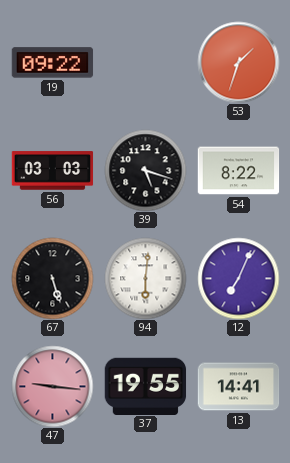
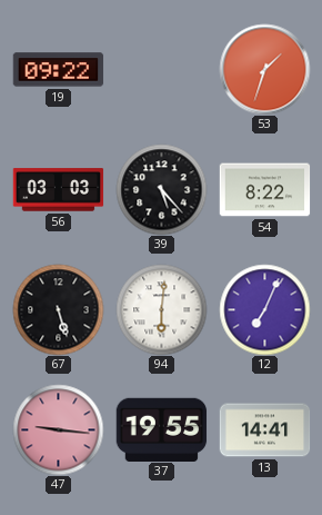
39: 5:18 -> 5:23
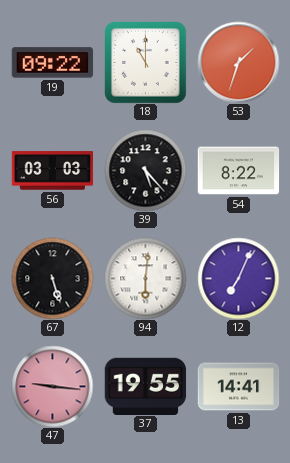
18: none -> 11:00
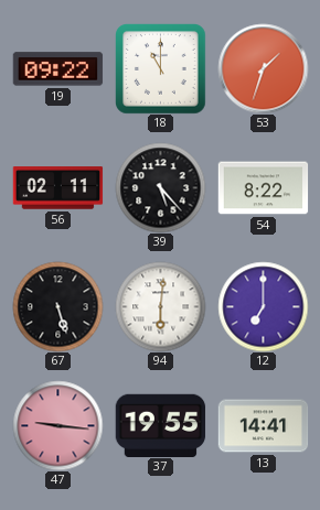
56: 03:03 -> 02:11
12: 7:04 -> 7:00
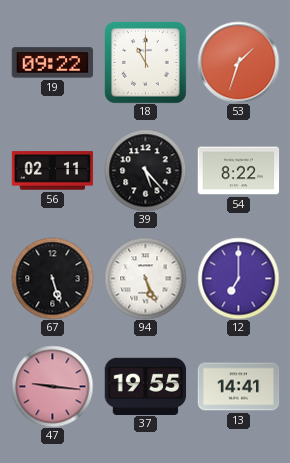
94: 6:01 -> 5:26
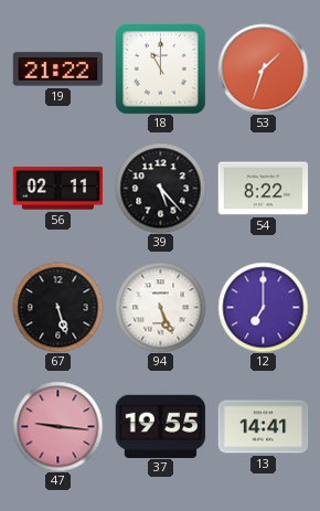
19: 09:22 -> 21:22
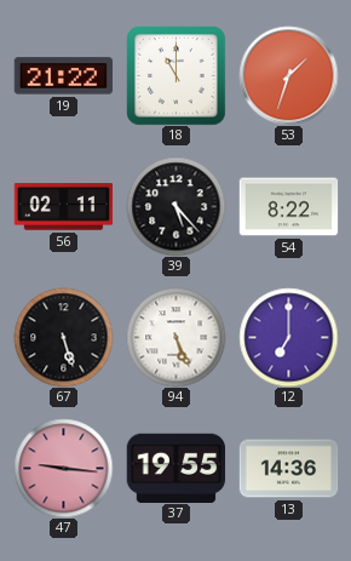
13: 14:41 -> 14:36
